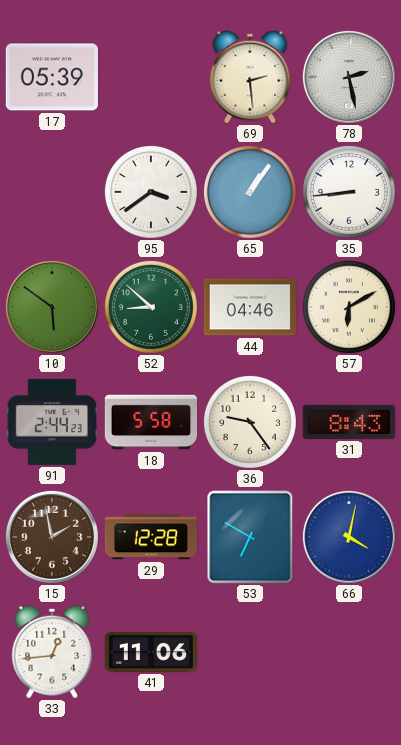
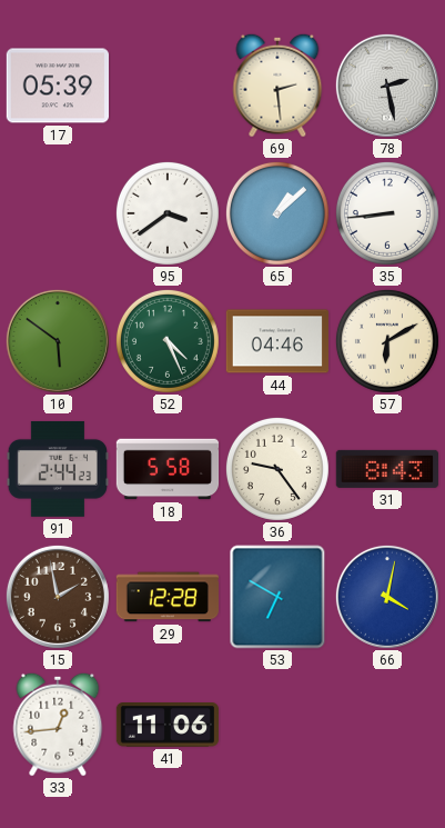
65: 1:06 -> 1:08
52: 8:52 -> 4:26
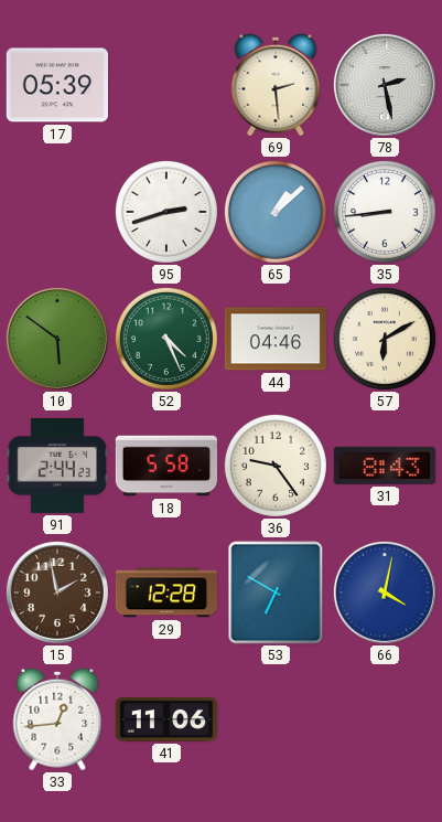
95: 3:39 -> 2:42
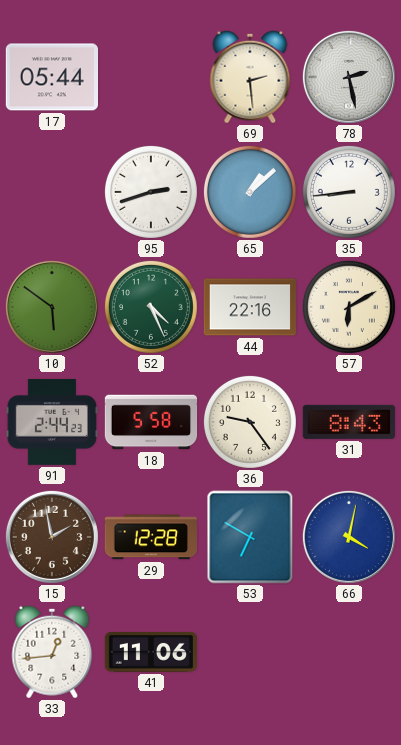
17: 05:39 -> 05:44
44: 04:46 -> 22:16
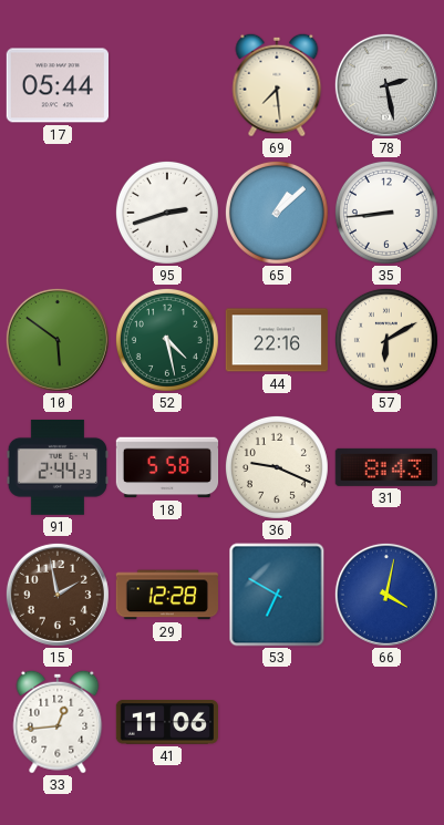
69: 2:29 -> 7:29
52: 4:26 -> 4:28
36: 9:24 -> 9:19
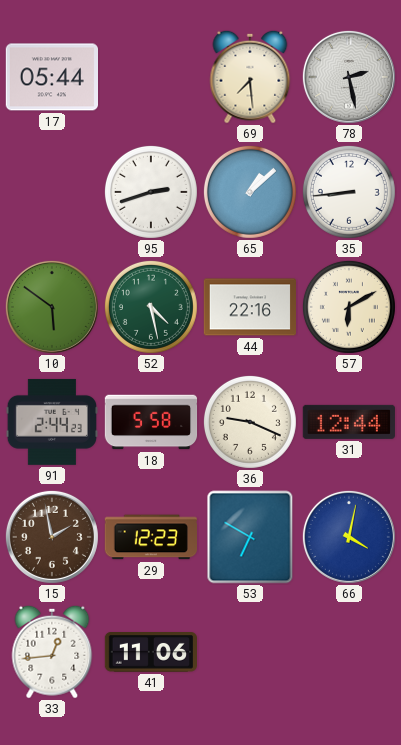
31: 8:43 -> 12:44
29: 12:28 -> 12:23
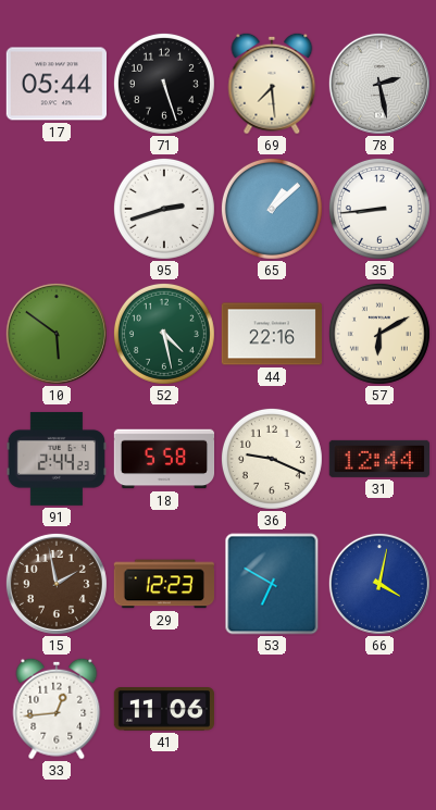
71: none -> 5:27
